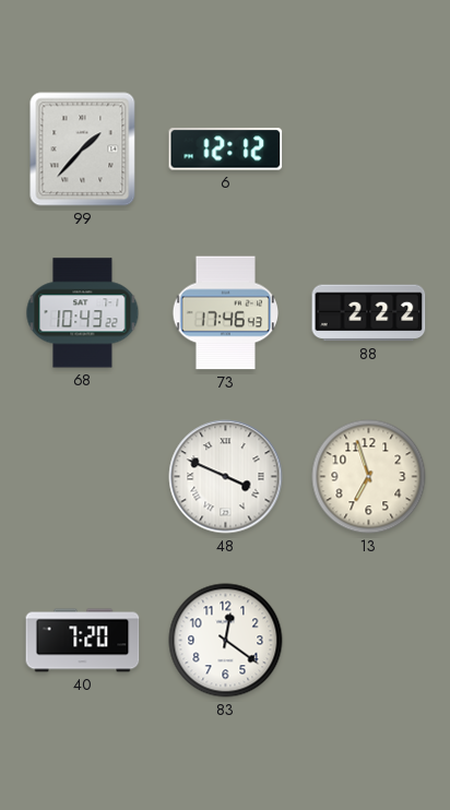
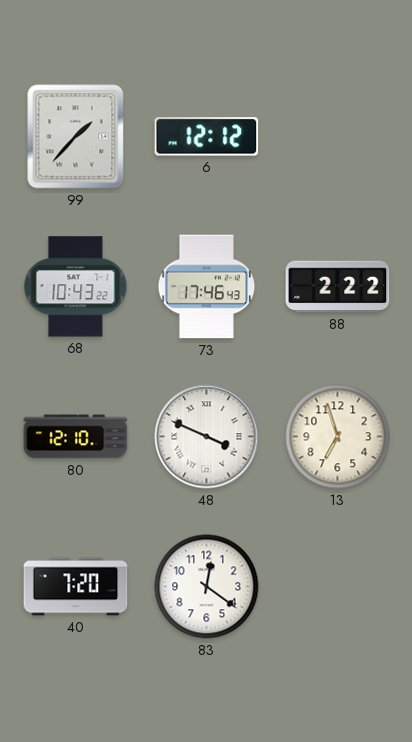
80: none -> 12:10
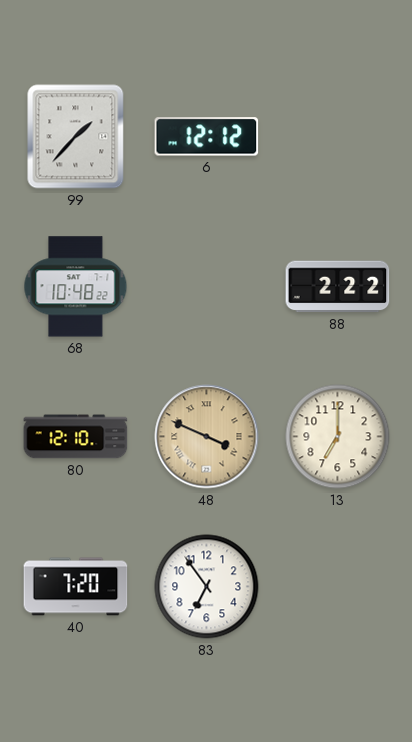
68: 10:43 -> 10:48
73: 17:46 -> none
48 dial: white -> champagne
13: 6:57 -> 7:00
83: 12:21 -> 6:54
